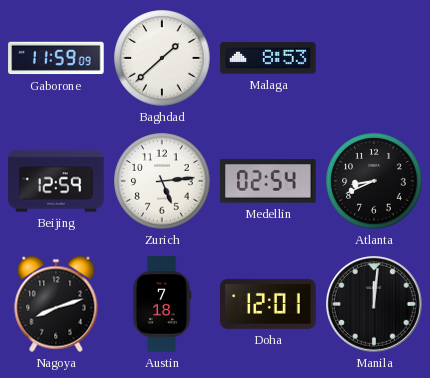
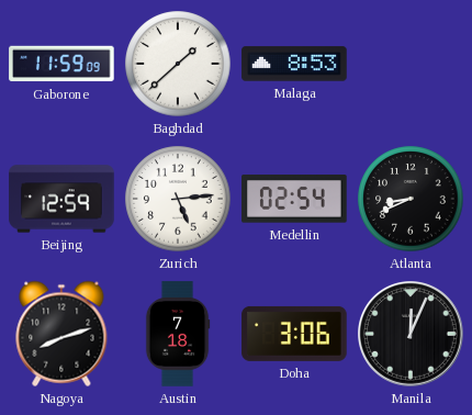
Doha: 12:01 -> 3:06
Manila: 12:01 -> 12:04
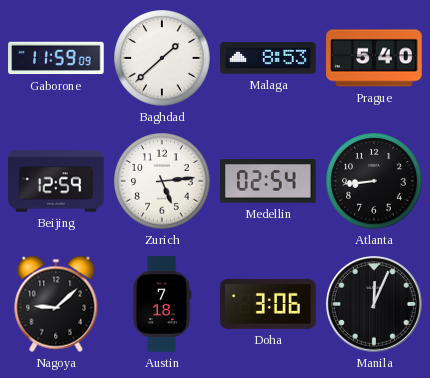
Prague: none -> 5:40
Atlanta: 8:41 -> 8:44
Nagoya: 8:12 -> 9:08
